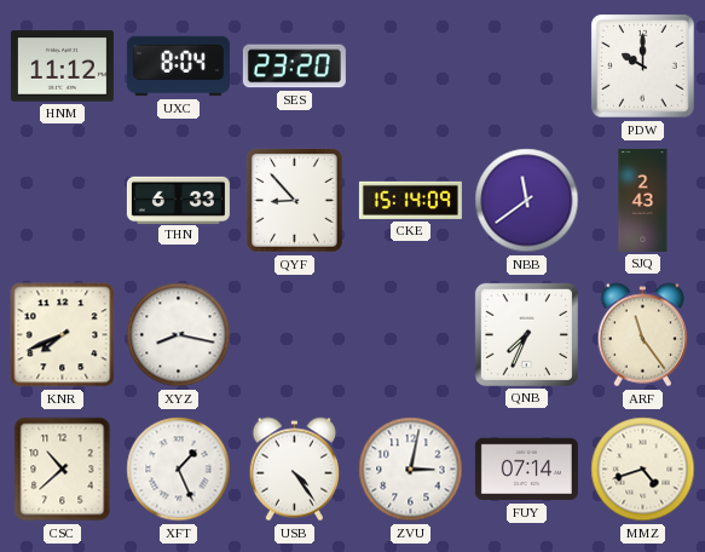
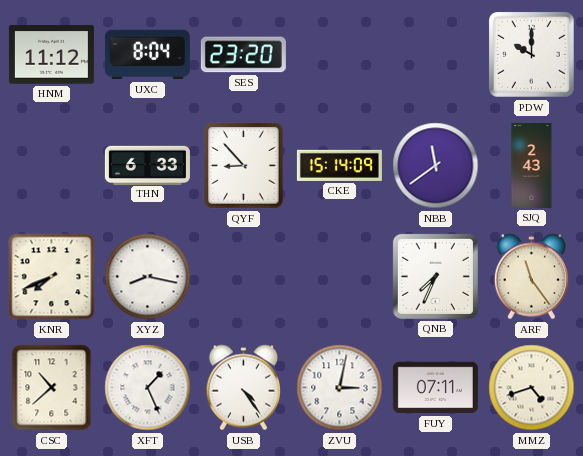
FUY: 07:14 -> 07:11
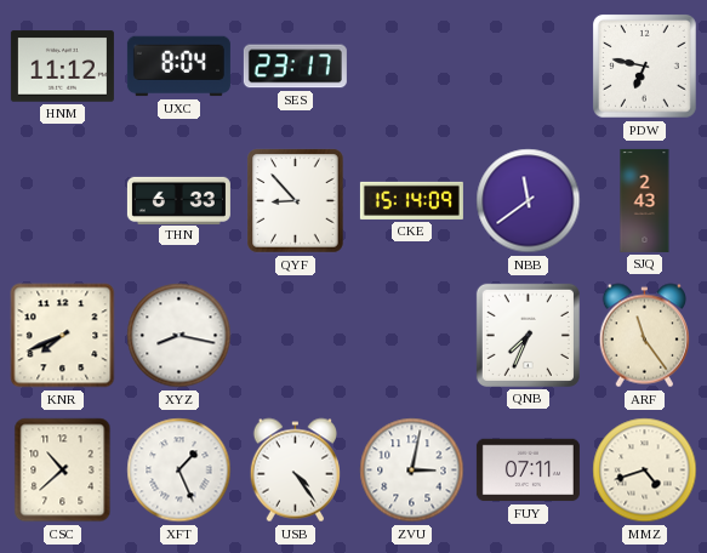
SES: 23:20 -> 23:17
PDW: 10:00 -> 6:47
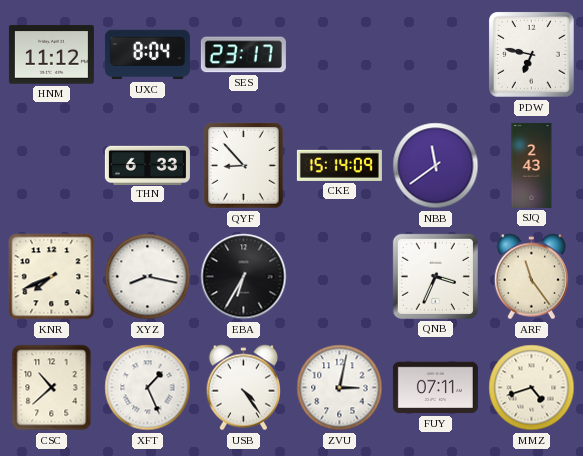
EBA: none -> 6:35
QNB: 7:34 -> 3:34
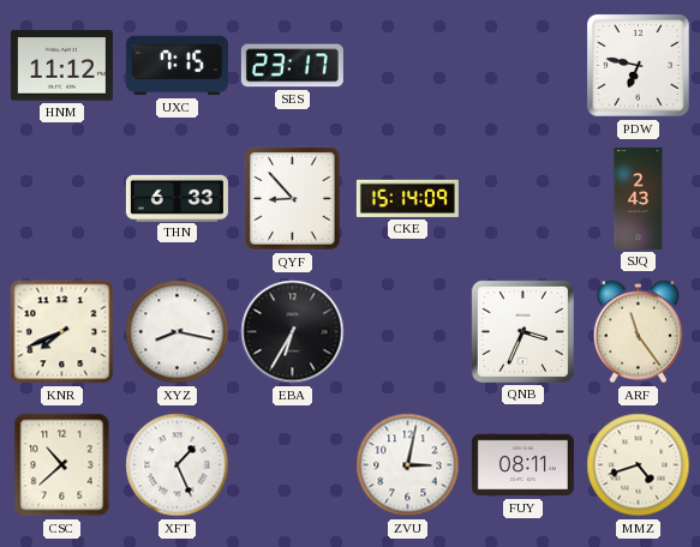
UXC: 8:04 -> 7:15
NBB: 11:39 -> none
USB: 4:24 -> none
FUY: 07:11 -> 08:11
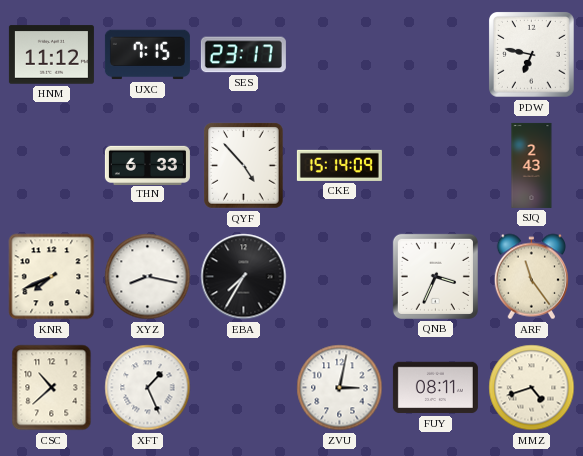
QYF: 8:53 -> 4:53
EBA: 6:35 -> 7:35
